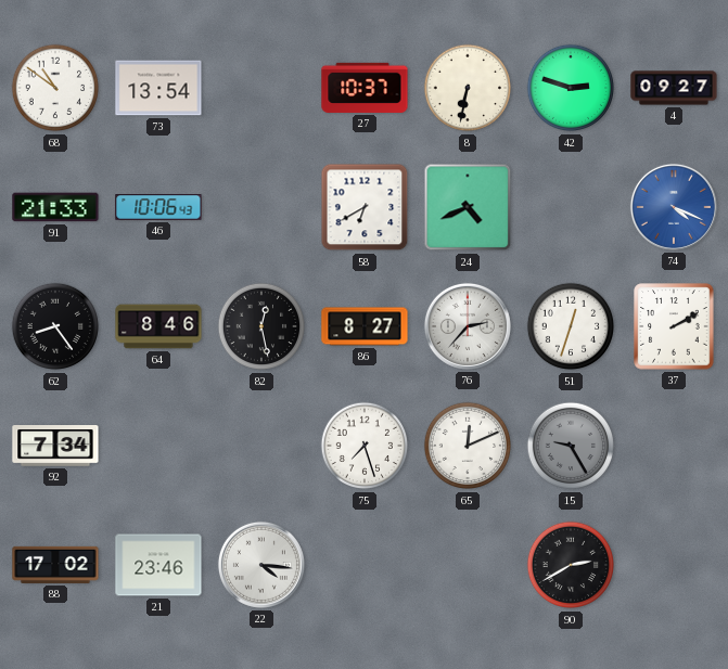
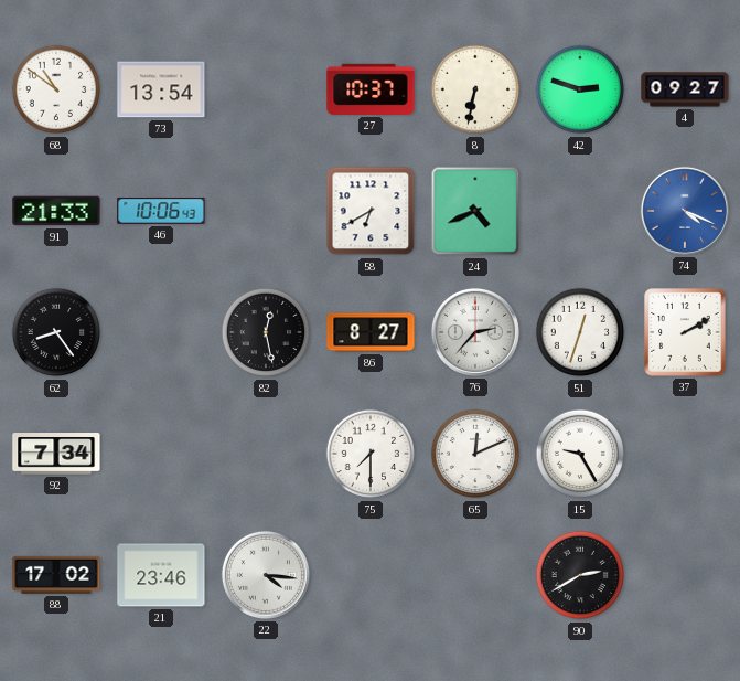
64: 8:46 -> none
75: 7:27 -> 7:30
15 dial: grey -> white
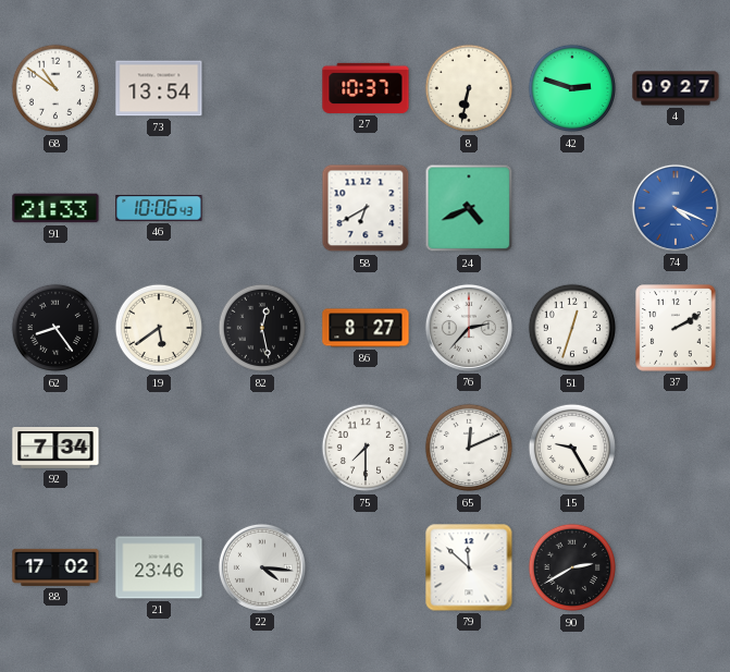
19: none -> 5:39
79: none -> 11:52
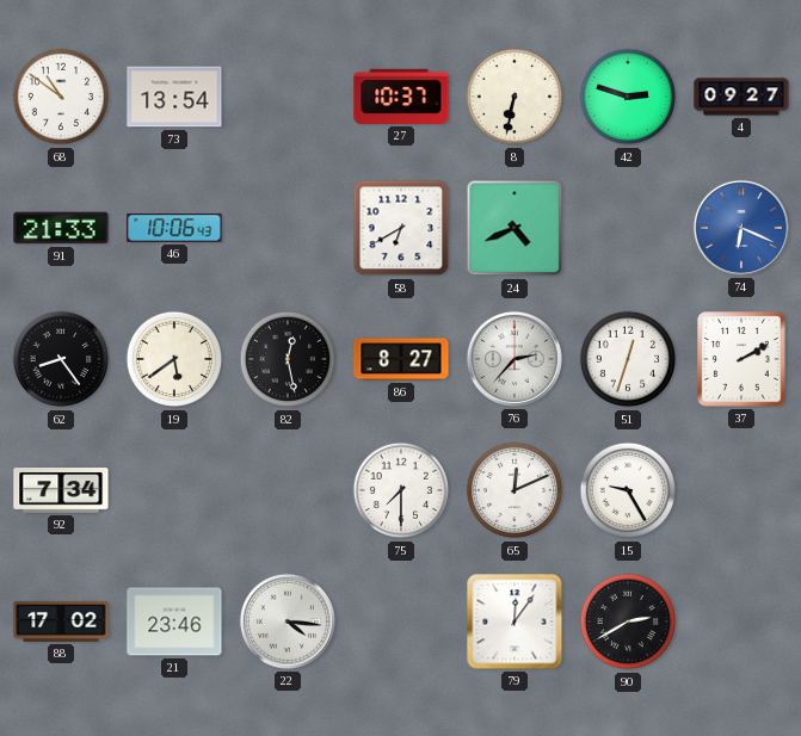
74: 4:19 -> 6:19
79: 11:52 -> 12:06
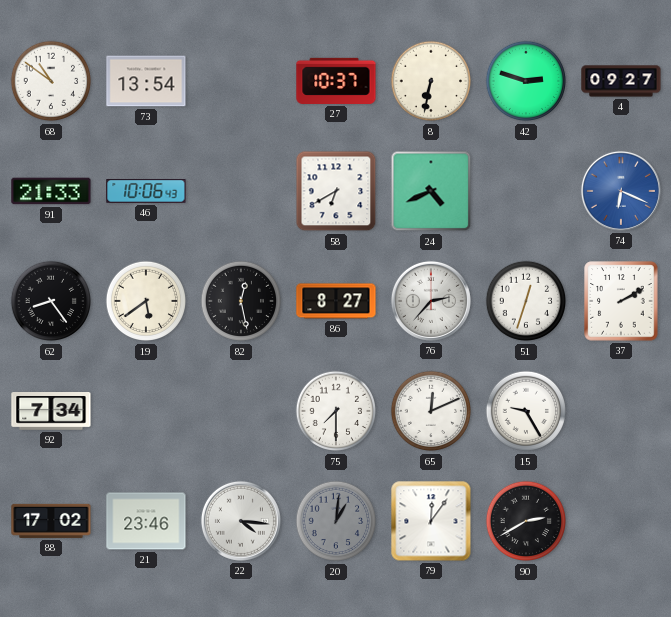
20: none -> 1:01
